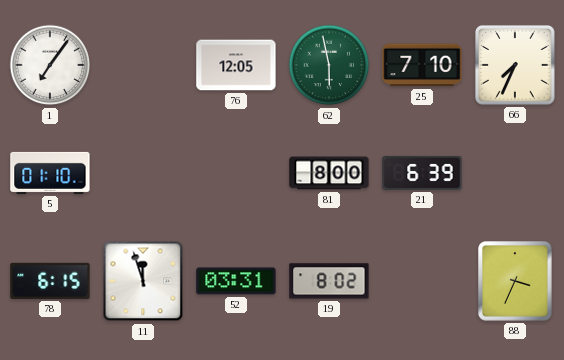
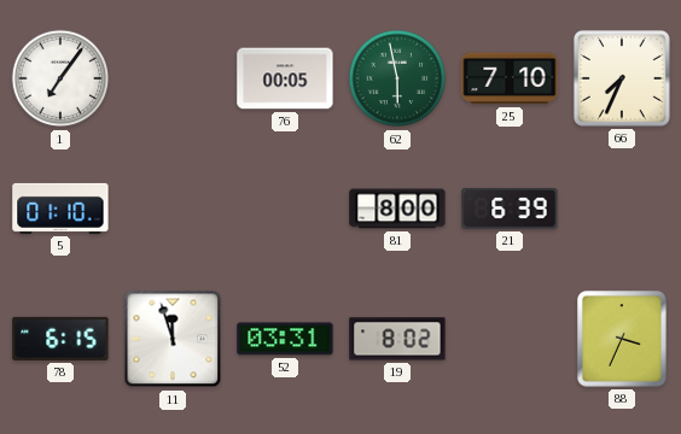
76: 12:05 -> 00:05
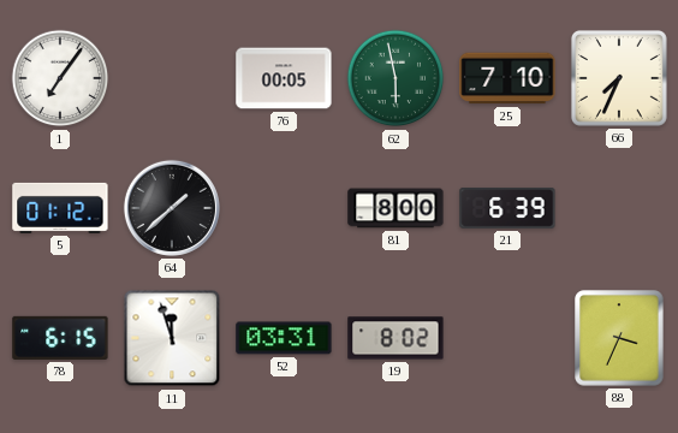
5: 01:10 -> 01:12
64: none -> 1:38
